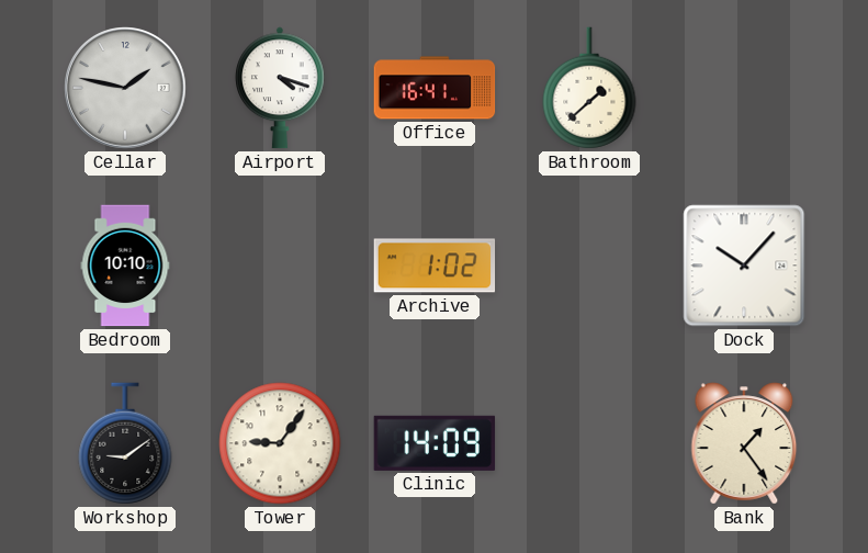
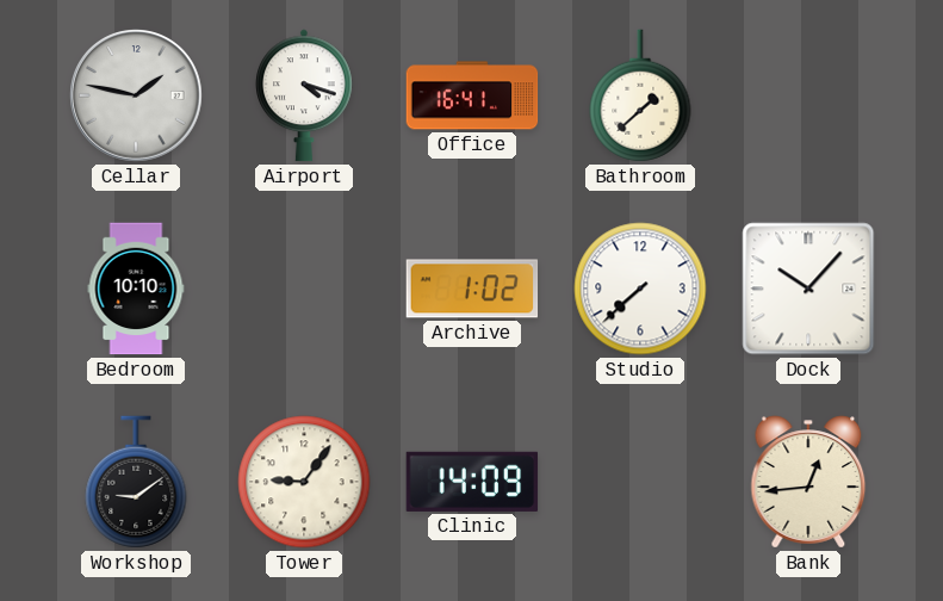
Studio: none -> 7:38
Bank: 1:24 -> 12:44
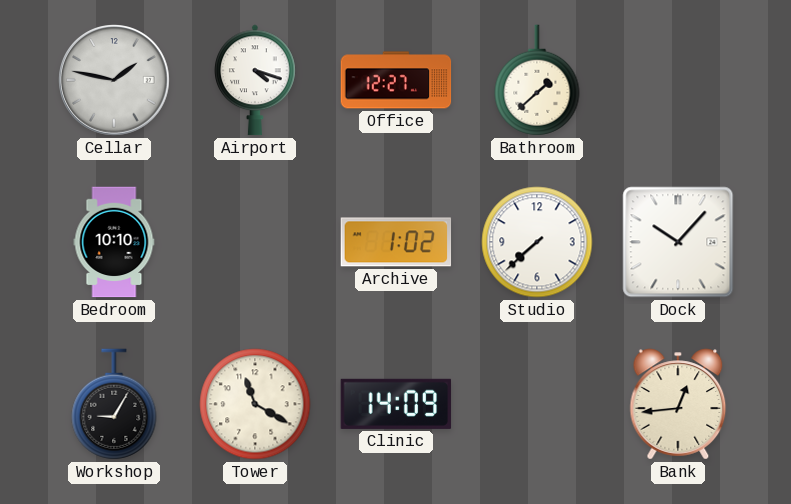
Office: 16:41 -> 12:27
Workshop: 9:09 -> 9:05
Tower: 9:06 -> 11:20
